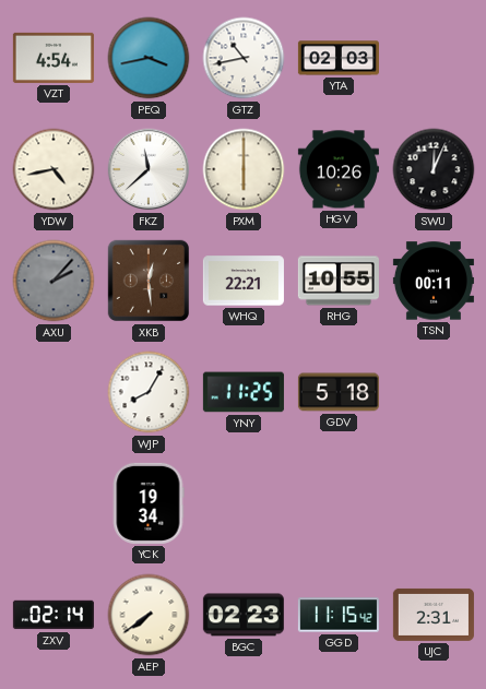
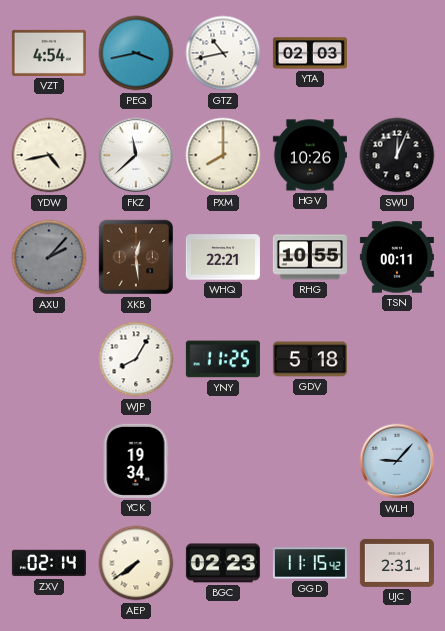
PXM: 6:00 -> 8:00
WLH: none -> 9:07
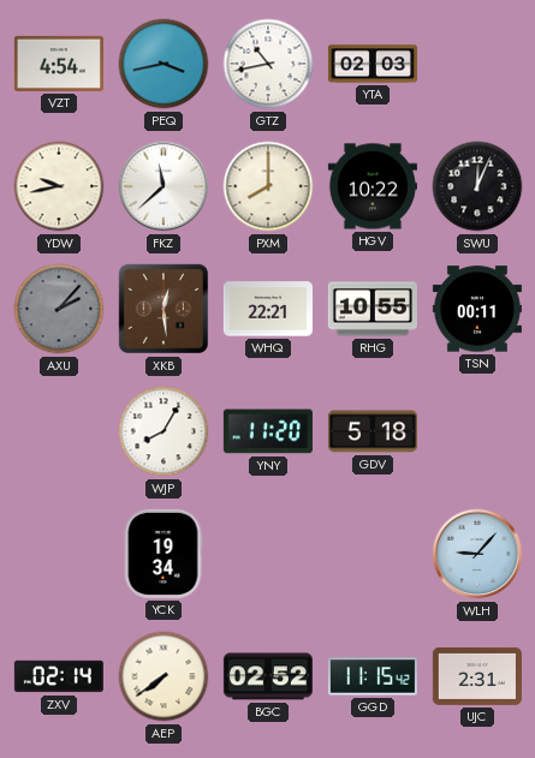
YDW: 4:43 -> 9:43
HGV: 10:26 -> 10:22
YNY: 11:25 -> 11:20
BGC: 02:23 -> 02:52
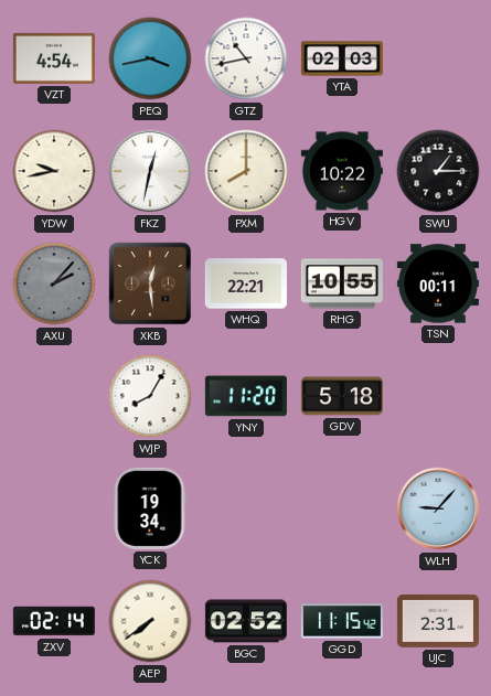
FKZ: 11:38 -> 12:32
SWU: 12:04 -> 1:15
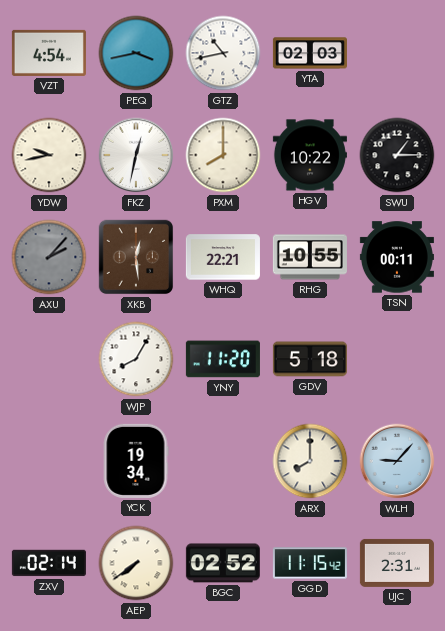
ARX: none -> 8:00
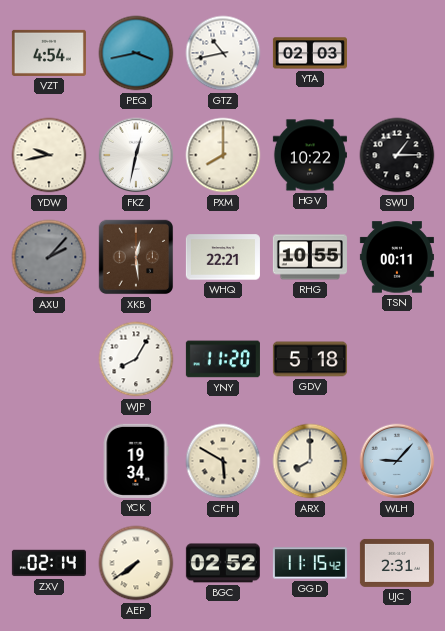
CFH: none -> 5:50
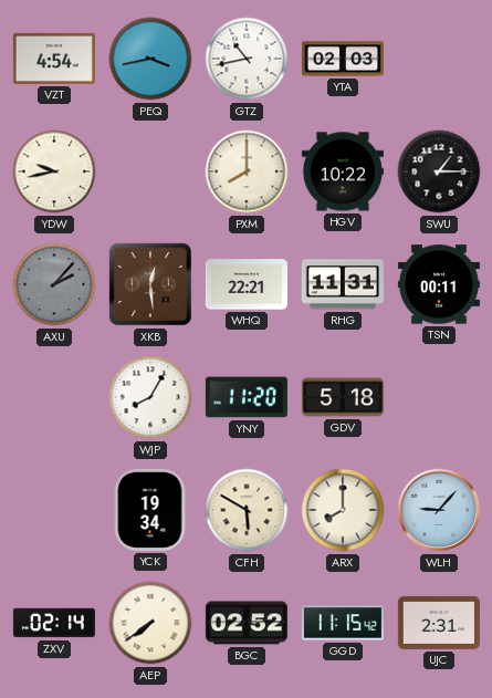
FKZ: 12:32 -> none
RHG: 10:55 -> 11:31
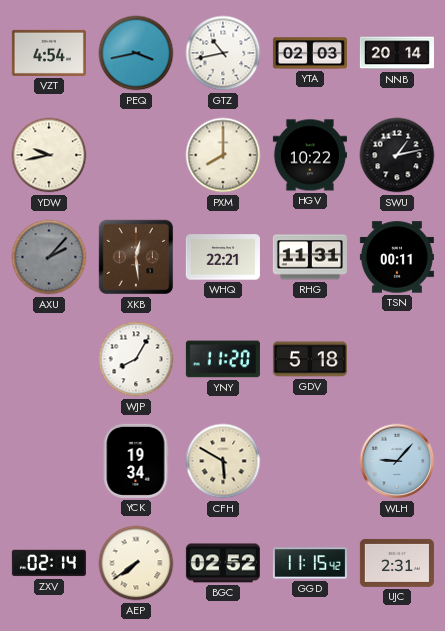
NNB: none -> 20:14
SWU: 1:15 -> 1:13
ARX: 8:00 -> none
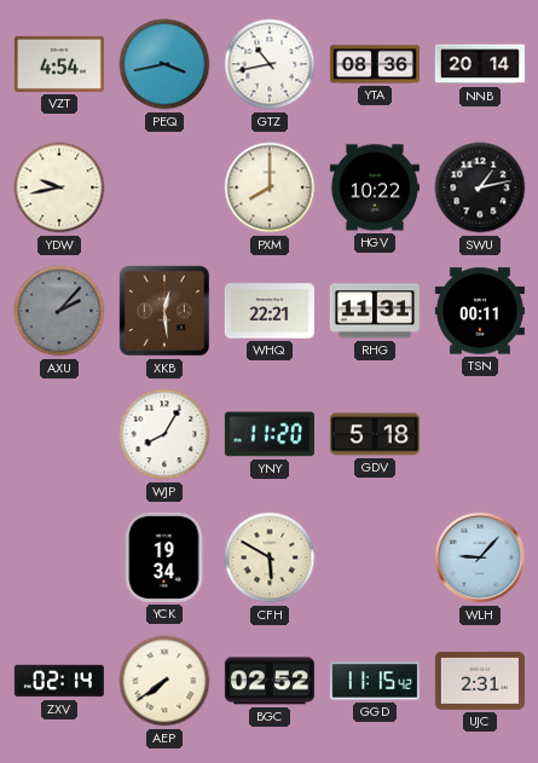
YTA: 02:03 -> 08:36
